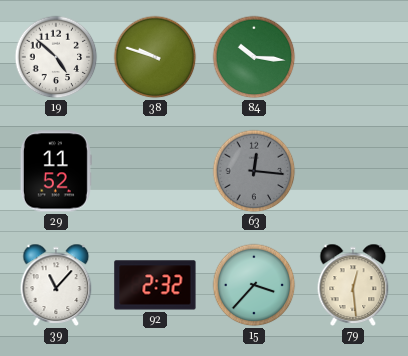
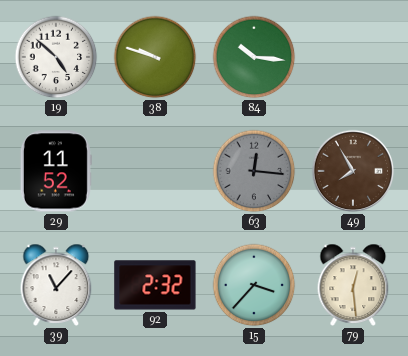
49: none -> 7:55
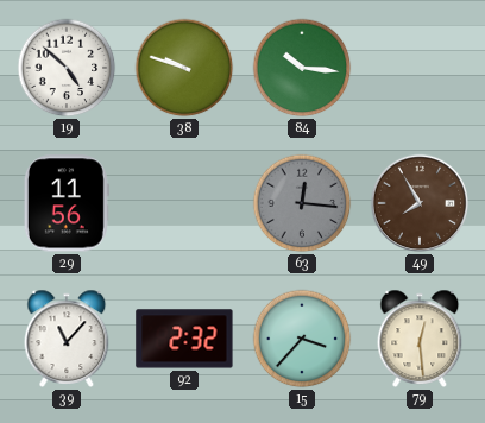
29: 11:52 -> 11:56
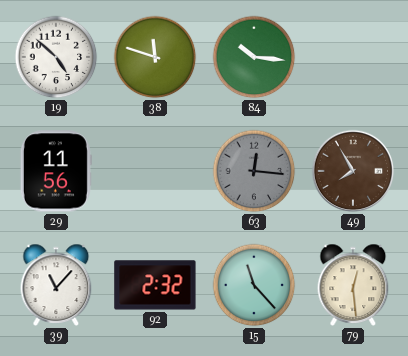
38: 9:48 -> 11:48
15: 3:37 -> 11:23
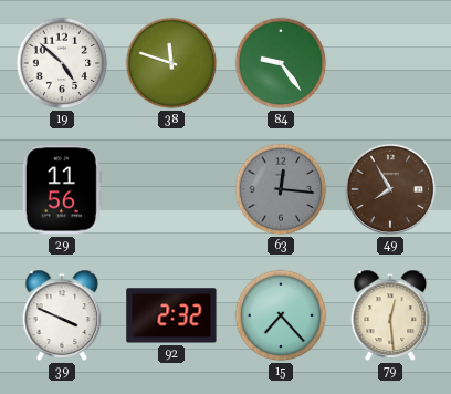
84: 10:16 -> 9:24
39: 11:07 -> 3:49
15: 11:23 -> 7:23
